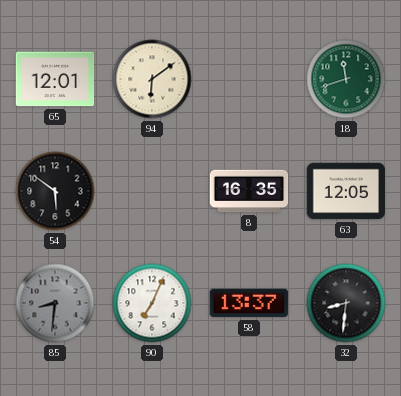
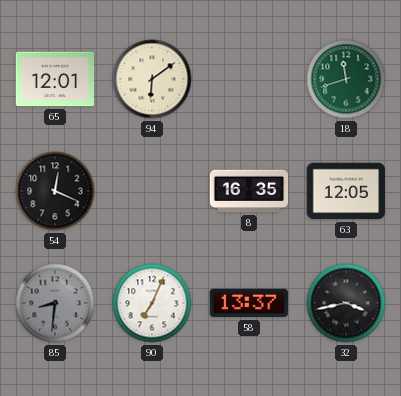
54: 5:51 -> 12:19
32: 8:31 -> 3:43
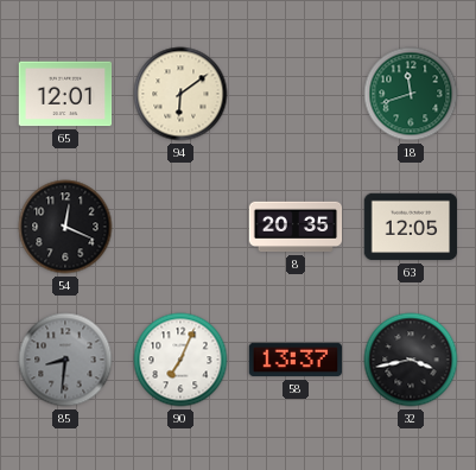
8: 16:35 -> 20:35
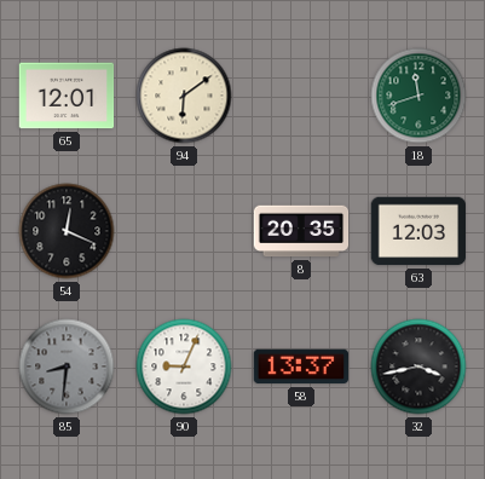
63: 12:05 -> 12:03
90: 7:04 -> 9:04
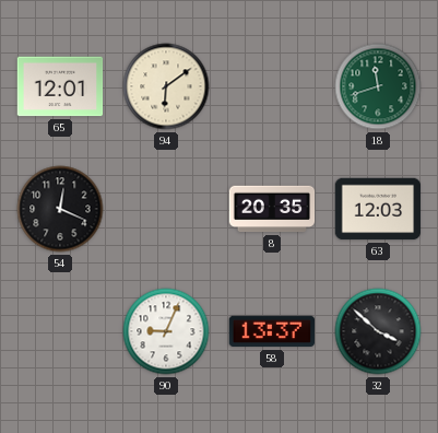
85: 8:31 -> none
32: 3:43 -> 3:52
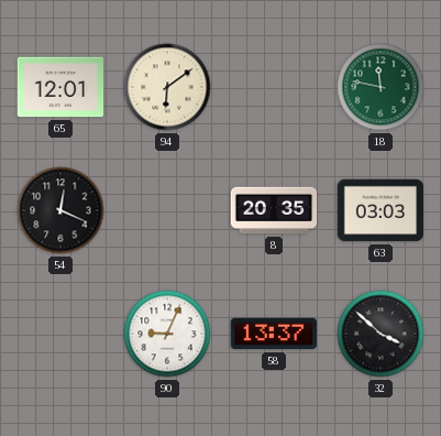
18: 11:42 -> 11:47
63: 12:03 -> 03:03
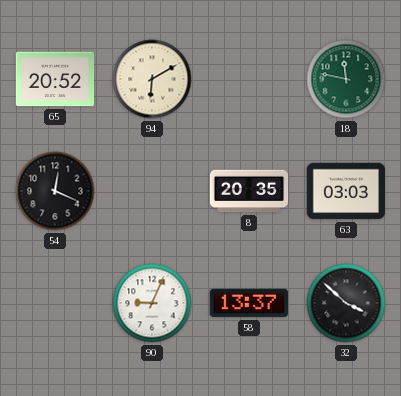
65: 12:01 -> 20:52
94: 6:09 -> 6:10
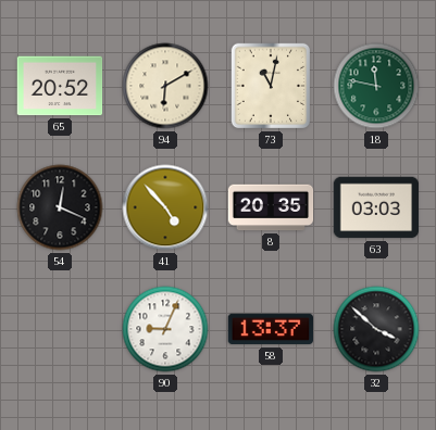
73: none -> 11:02
41: none -> 4:53
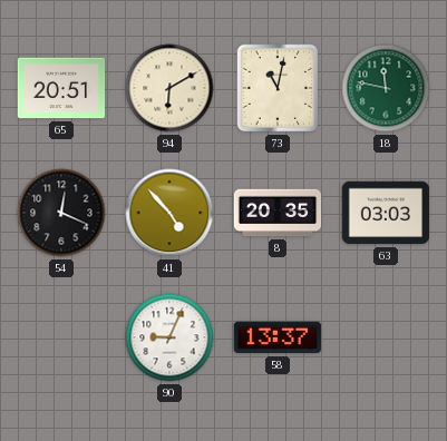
65: 20:52 -> 20:51
32: 3:52 -> none
